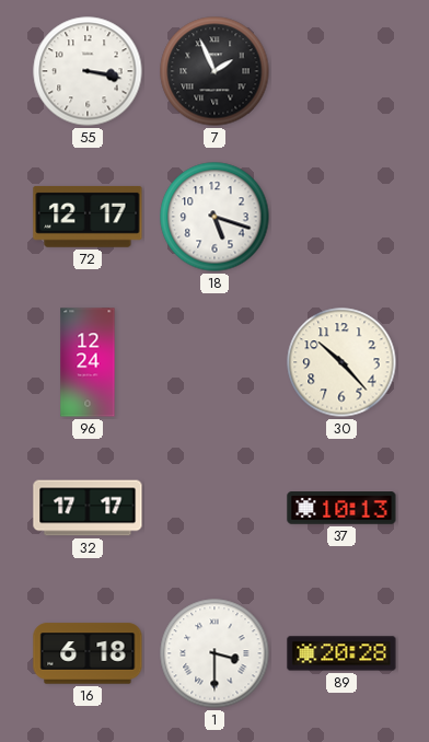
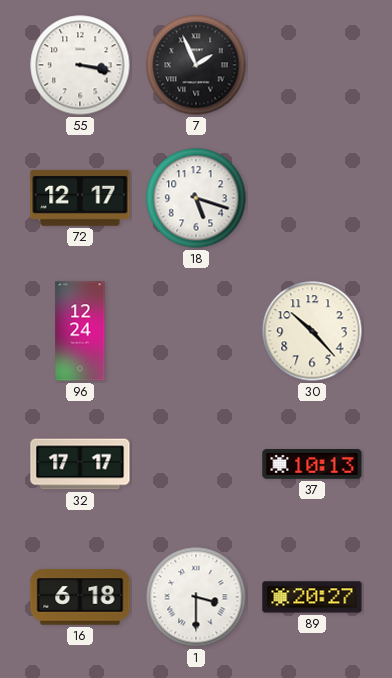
89: 20:28 -> 20:27
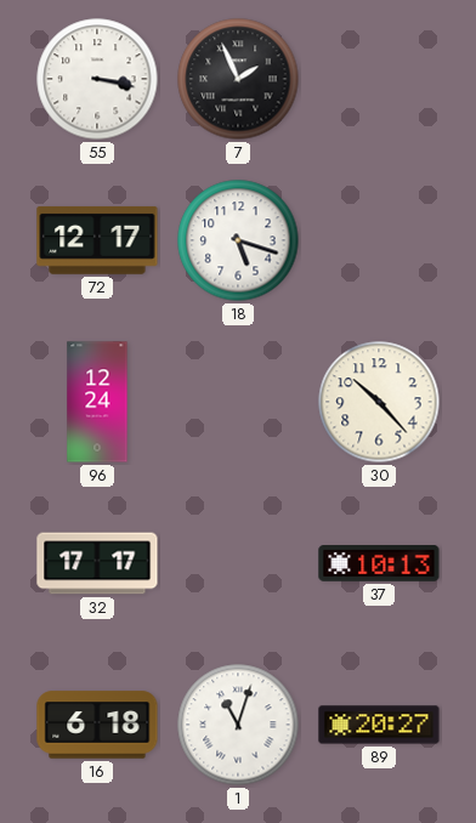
1: 3:30 -> 11:03
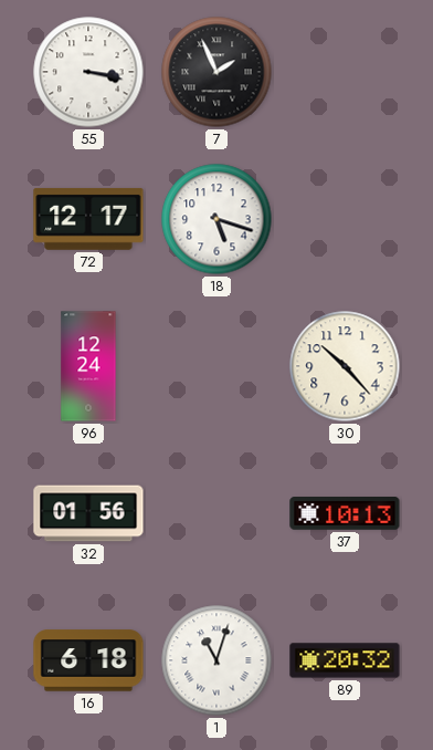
32: 17:17 -> 01:56
89: 20:27 -> 20:32
